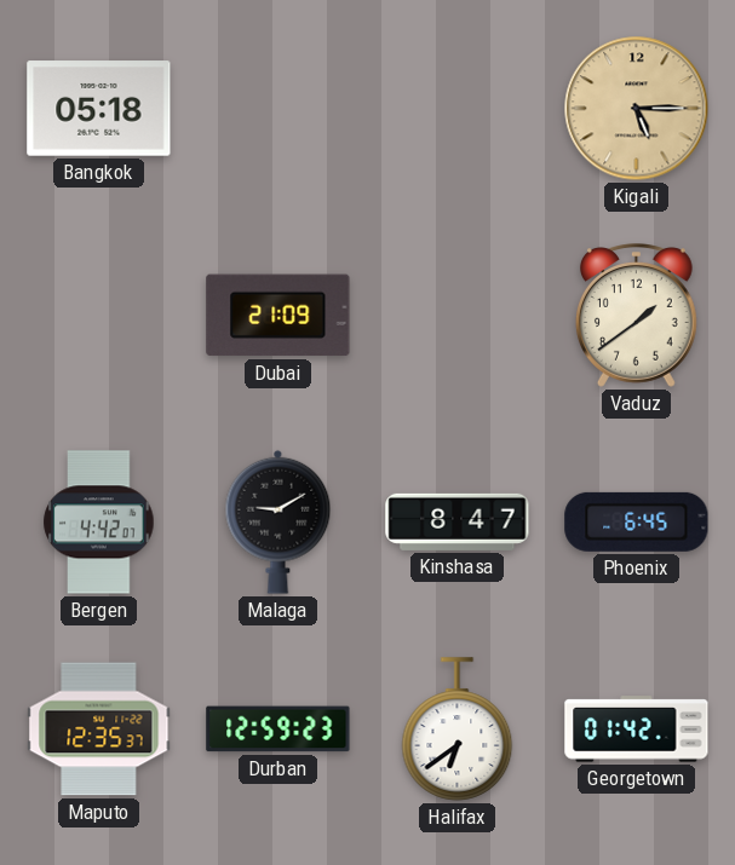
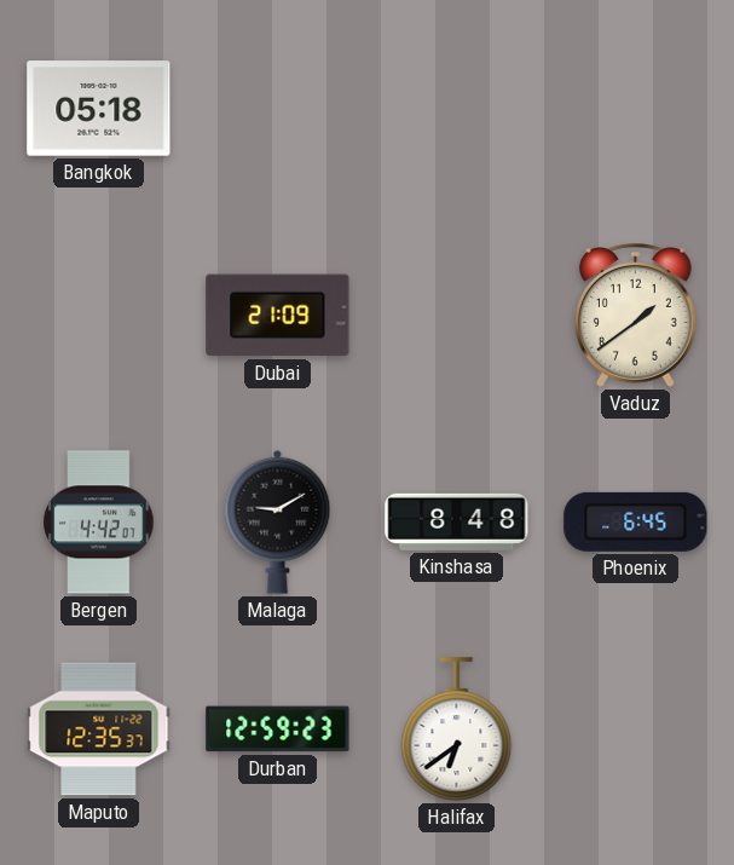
Kigali: 5:15 -> none
Kinshasa: 8:47 -> 8:48
Georgetown: 01:42 -> none
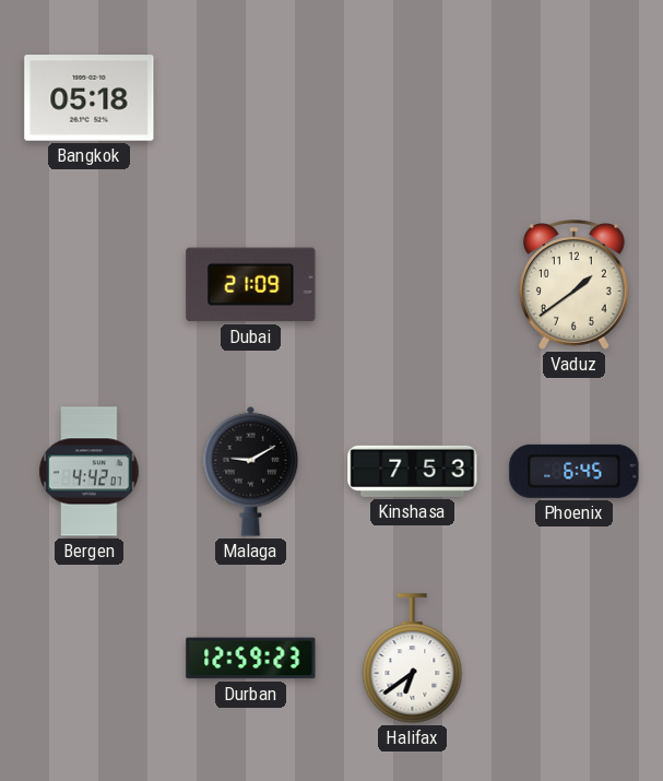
Kinshasa: 8:48 -> 7:53
Maputo: 12:35 -> none
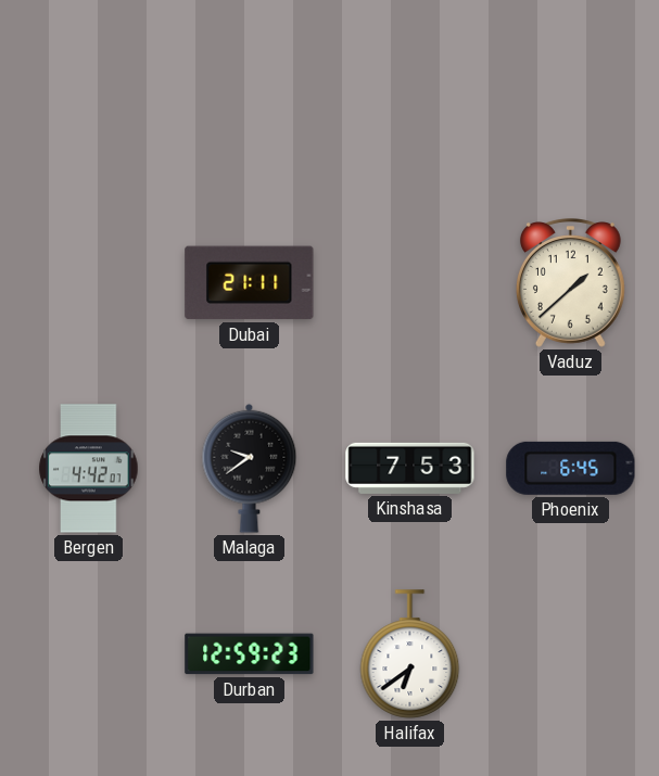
Bangkok: 05:18 -> none
Dubai: 21:09 -> 21:11
Vaduz: 1:39 -> 1:38
Malaga: 9:10 -> 9:39
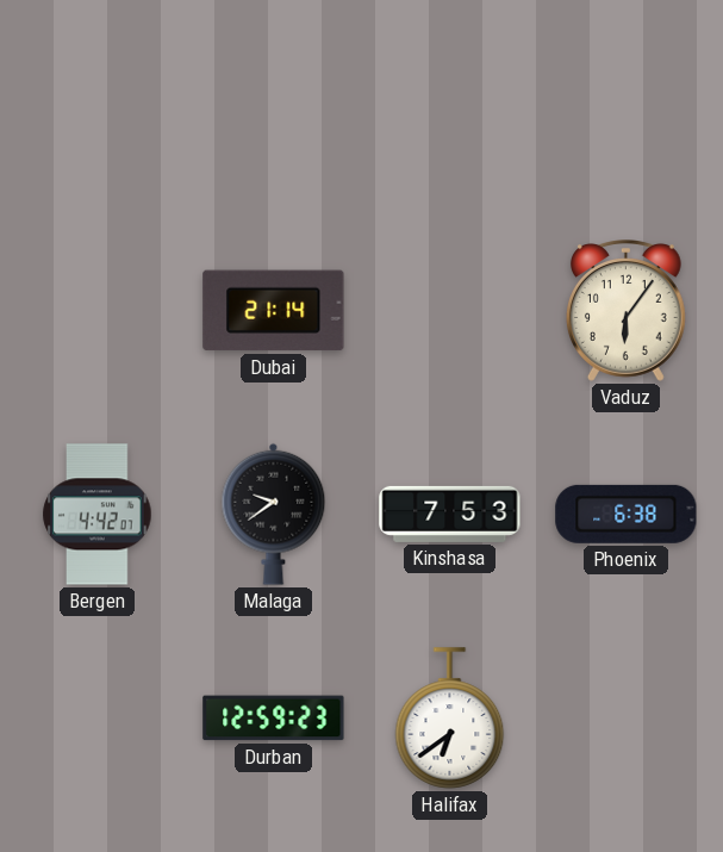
Dubai: 21:11 -> 21:14
Vaduz: 1:38 -> 6:06
Phoenix: 6:45 -> 6:38
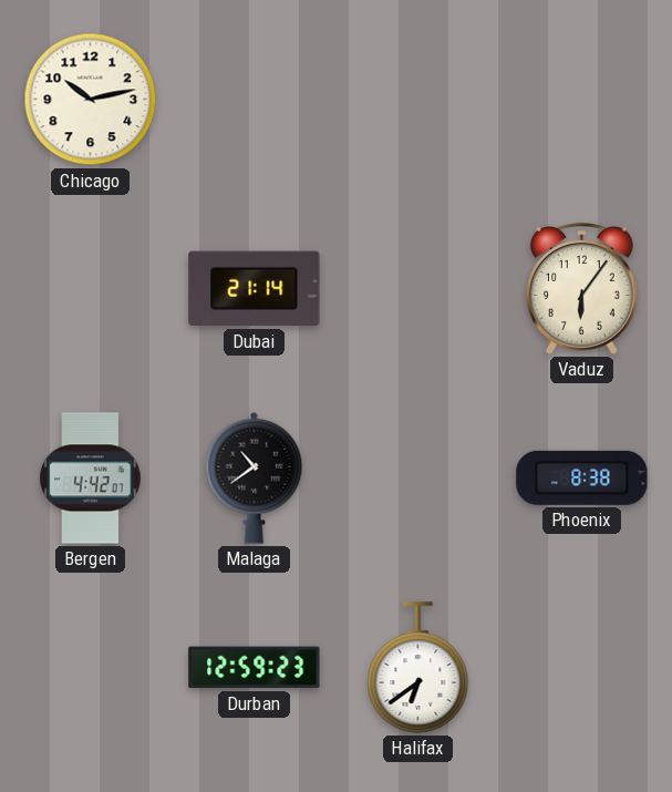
Chicago: none -> 10:13
Malaga: 9:39 -> 10:39
Kinshasa: 7:53 -> none
Phoenix: 6:38 -> 8:38
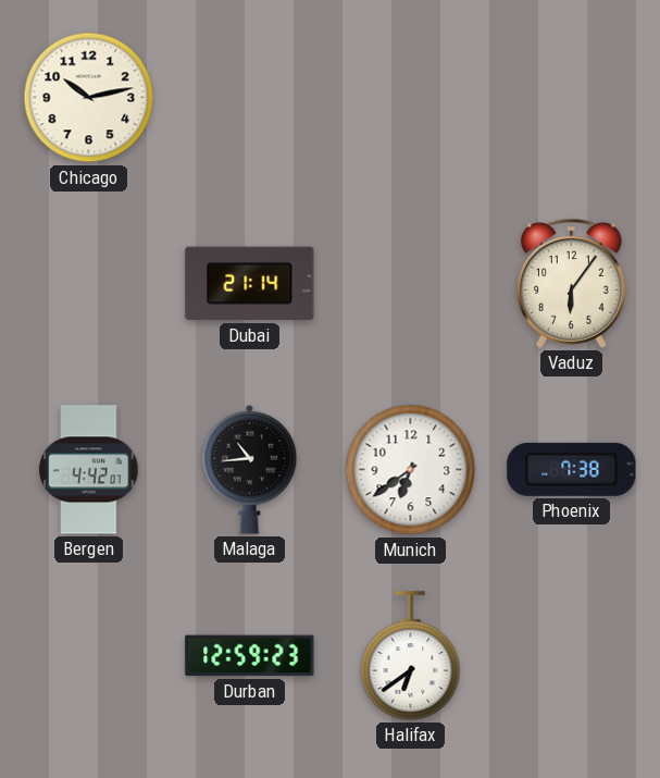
Malaga: 10:39 -> 10:44
Munich: none -> 6:39
Phoenix: 8:38 -> 7:38
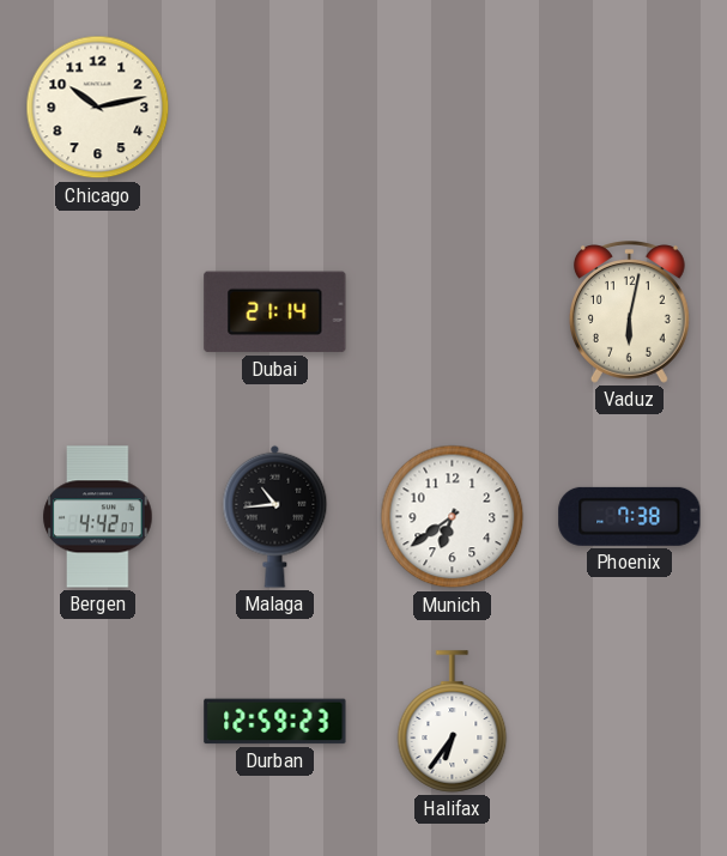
Vaduz: 6:06 -> 6:02
Halifax: 6:39 -> 6:36
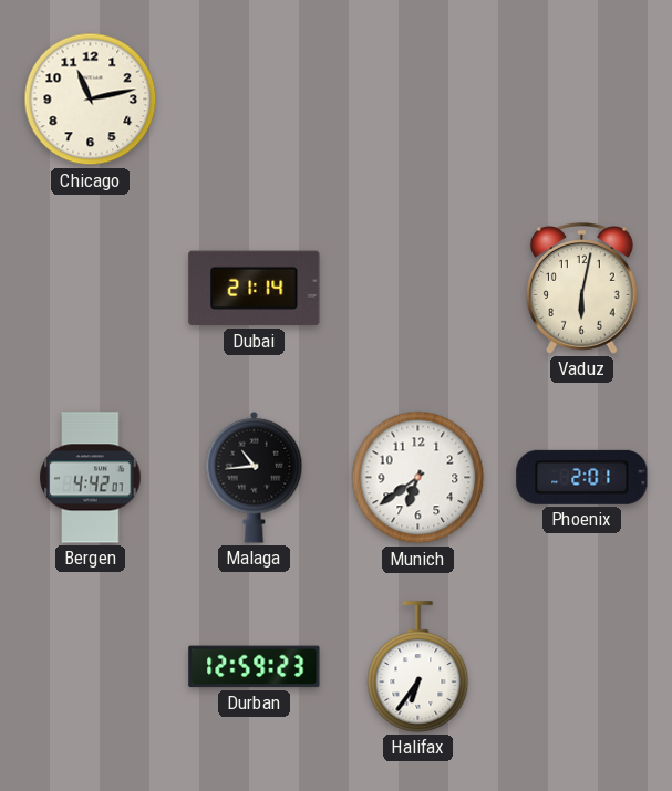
Chicago: 10:13 -> 11:13
Phoenix: 7:38 -> 2:01
